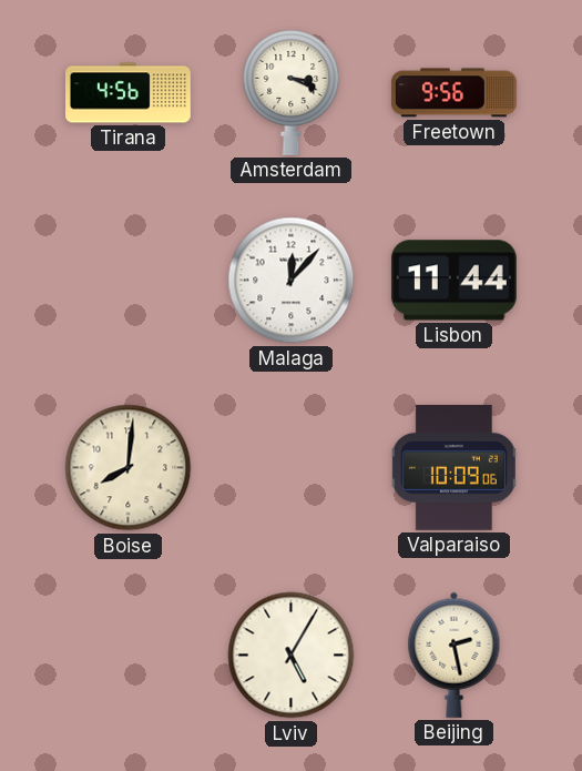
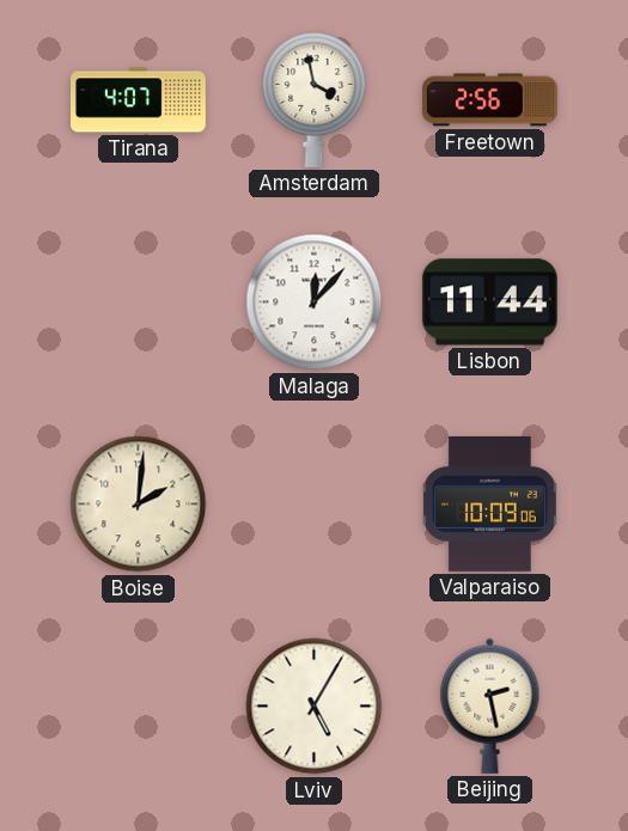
Tirana: 4:56 -> 4:07
Amsterdam: 3:19 -> 3:58
Freetown: 9:56 -> 2:56
Boise: 8:01 -> 2:01
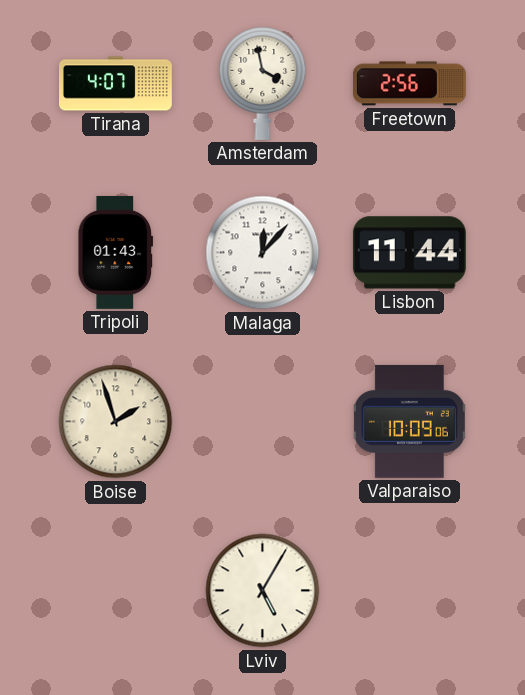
Tripoli: none -> 01:43
Boise: 2:01 -> 1:57
Beijing: 2:28 -> none
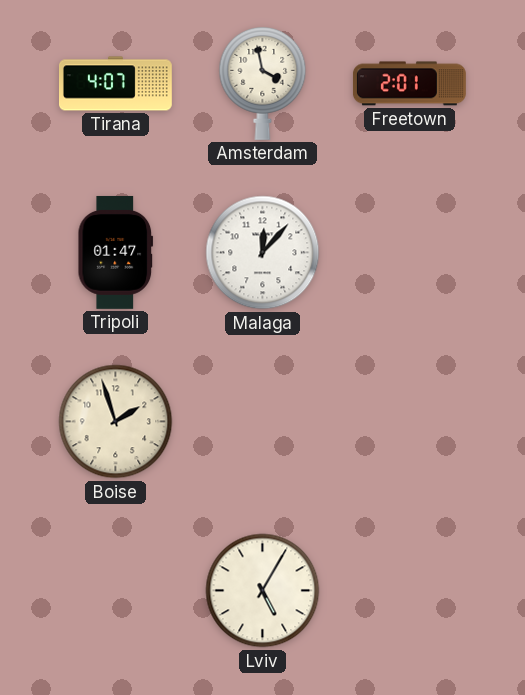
Freetown: 2:56 -> 2:01
Tripoli: 01:43 -> 01:47
Lisbon: 11:44 -> none
Valparaiso: 10:09 -> none
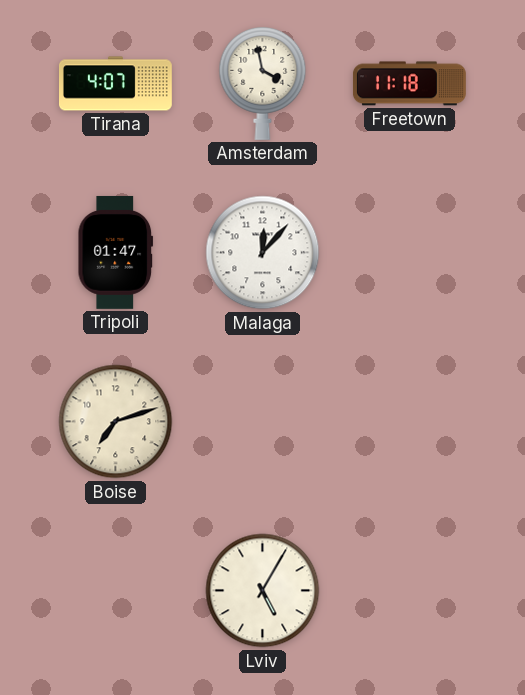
Freetown: 2:01 -> 11:18
Boise: 1:57 -> 7:12
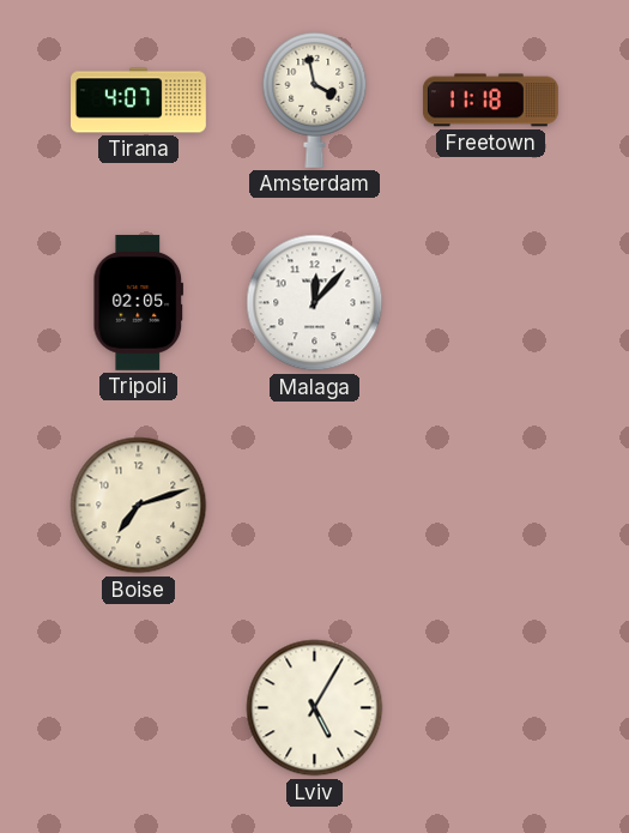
Tripoli: 01:47 -> 02:05
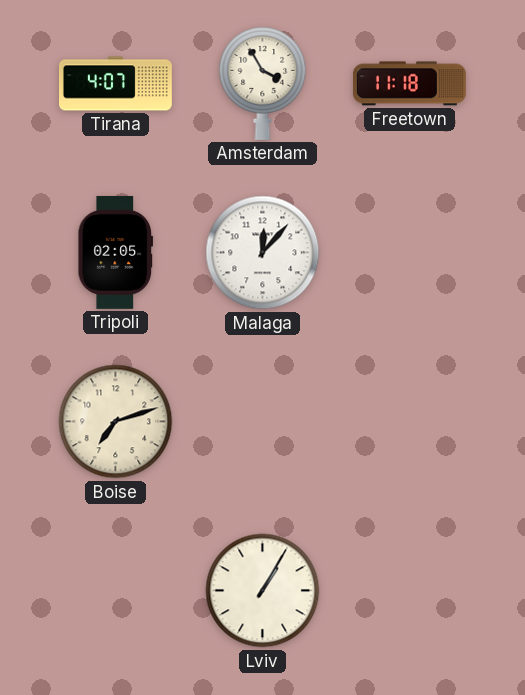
Amsterdam: 3:58 -> 3:55
Lviv: 5:05 -> 1:05
